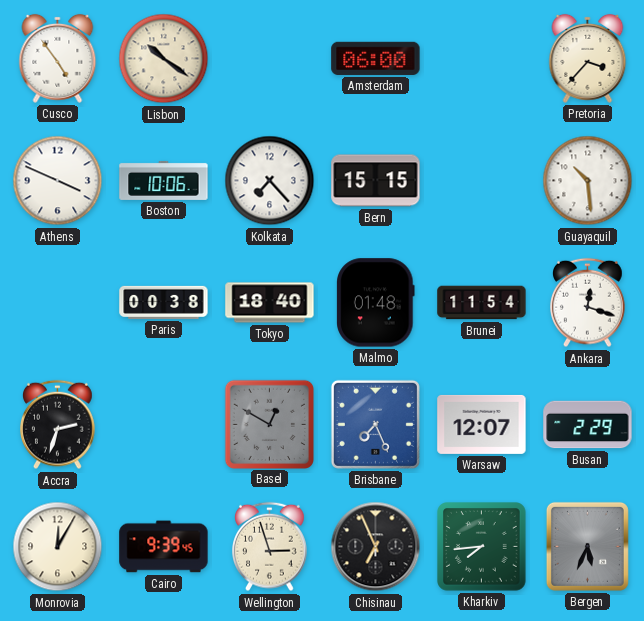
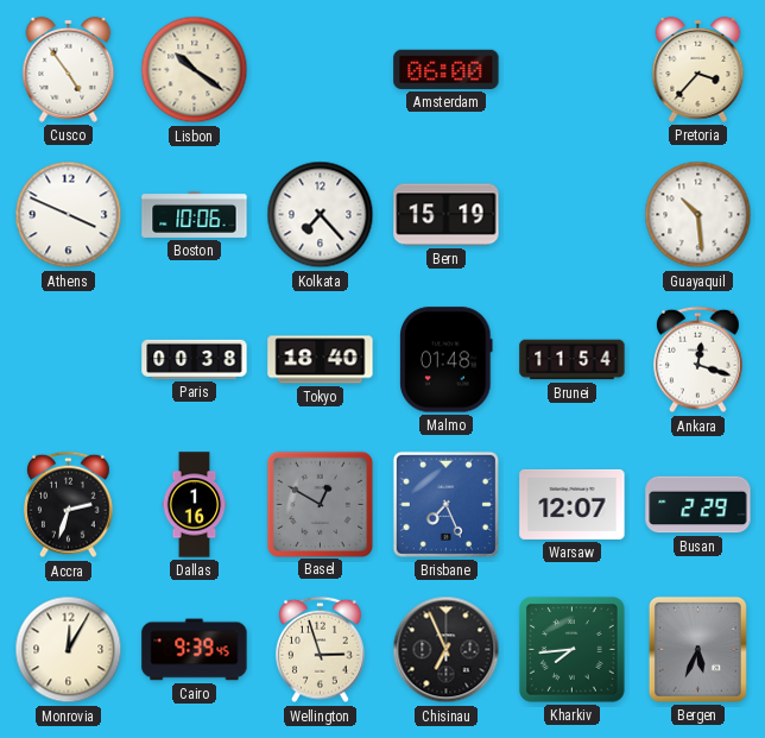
Bern: 15:15 -> 15:19
Dallas: none -> 1:16
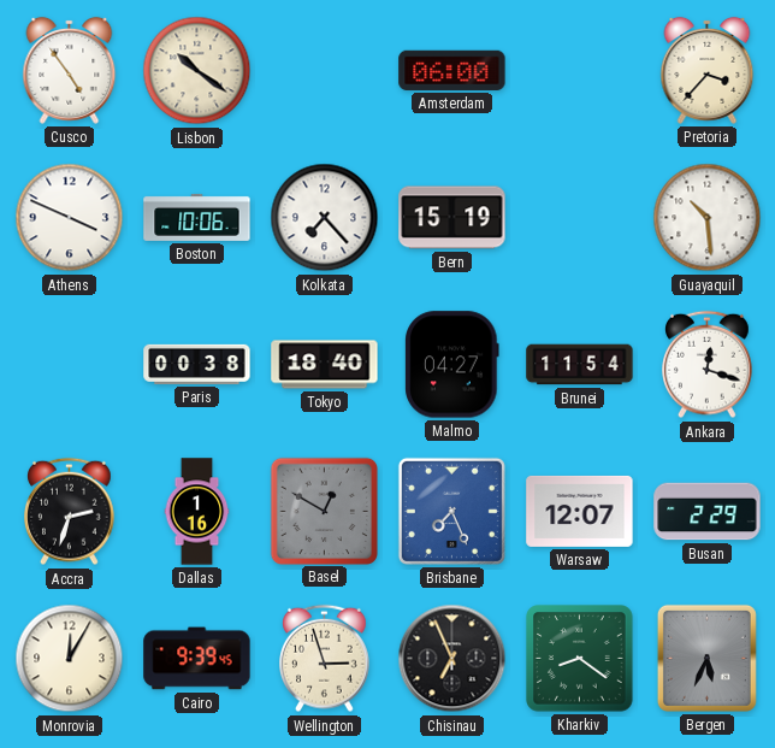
Malmo: 01:48 -> 04:27
Kharkiv: 7:44 -> 8:21
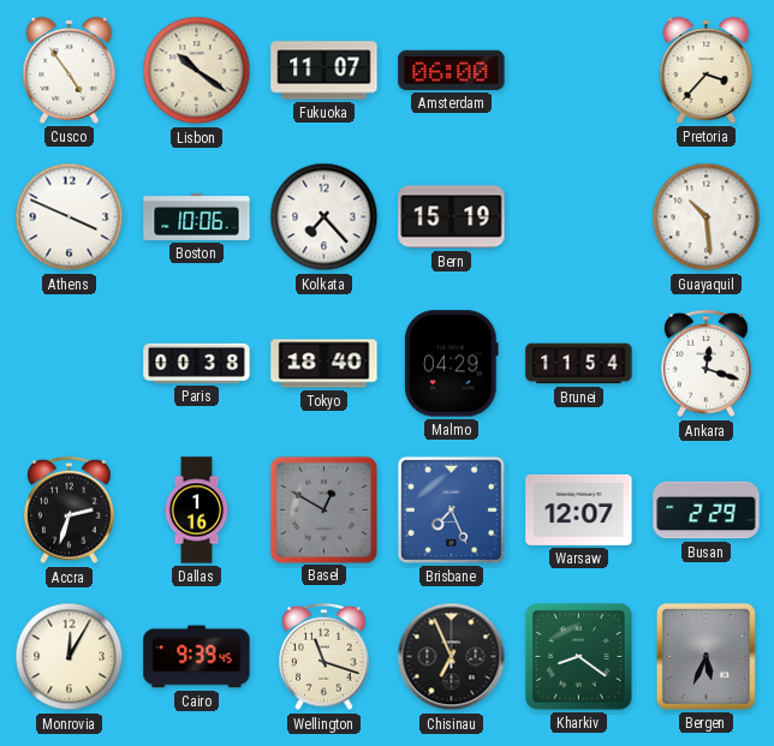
Fukuoka: none -> 11:07
Malmo: 04:27 -> 04:29
Wellington: 2:57 -> 11:18
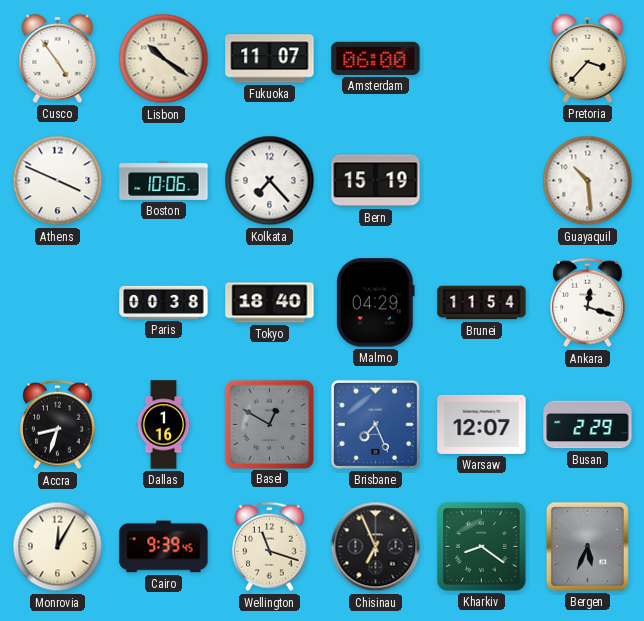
Accra: 2:33 -> 8:33
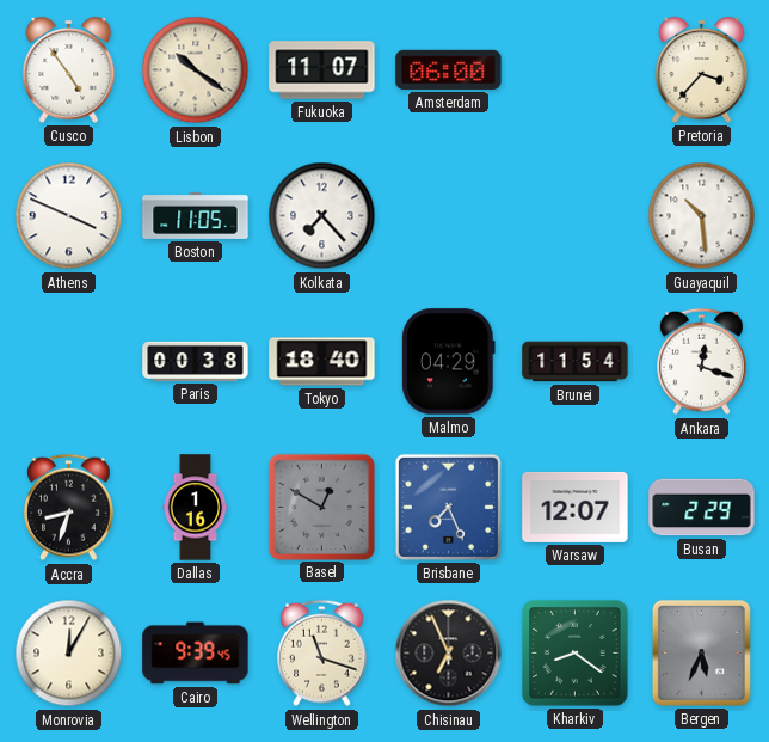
Boston: 10:06 -> 11:05
Bern: 15:19 -> none
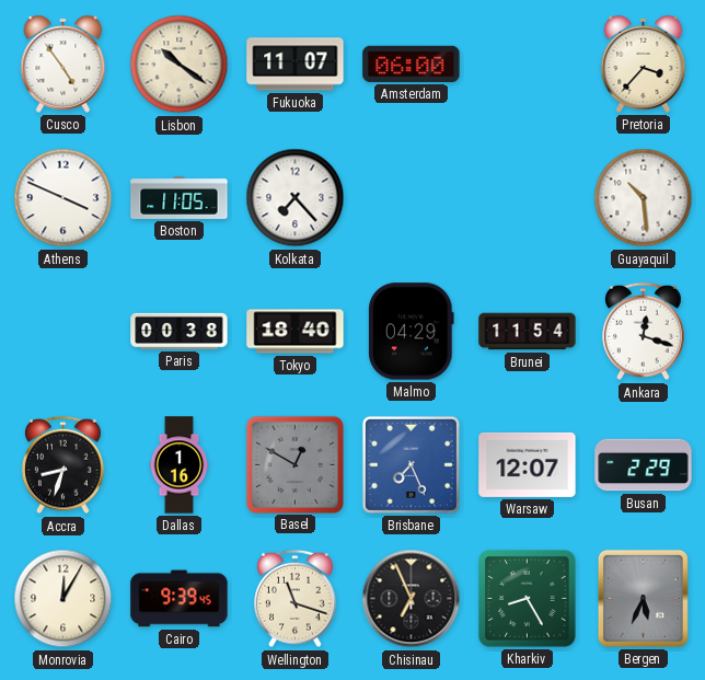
Kharkiv: 8:21 -> 8:25
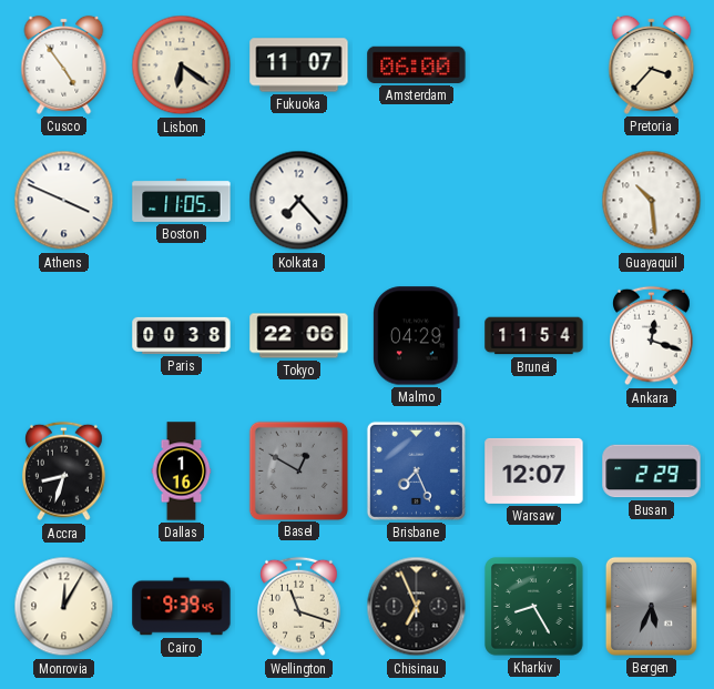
Lisbon: 10:21 -> 6:21
Tokyo: 18:40 -> 22:06
